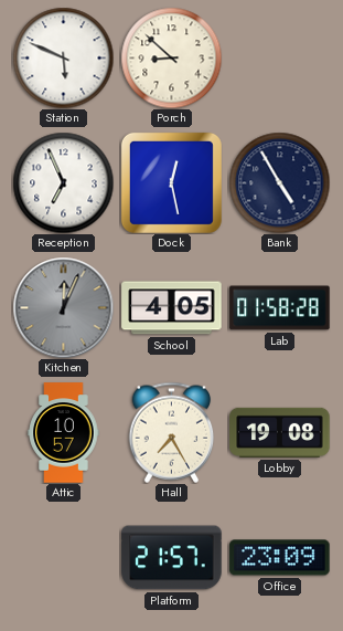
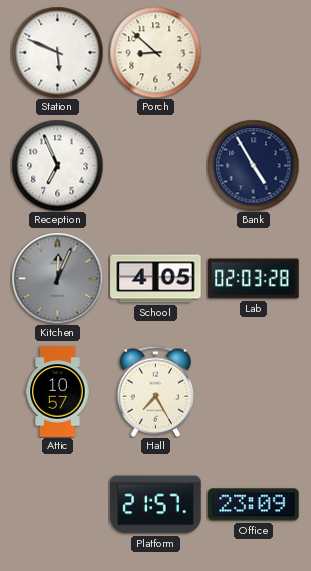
Dock: 12:28 -> none
Lab: 01:58 -> 02:03
Lobby: 19:08 -> none
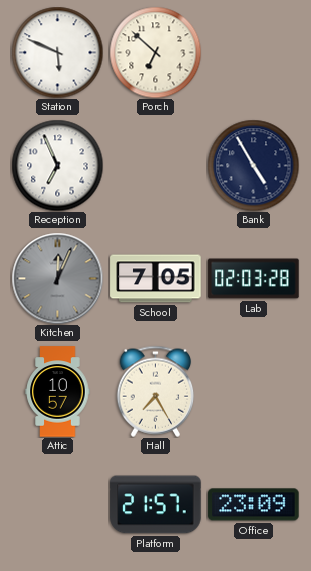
Porch: 8:52 -> 6:52
School: 4:05 -> 7:05
